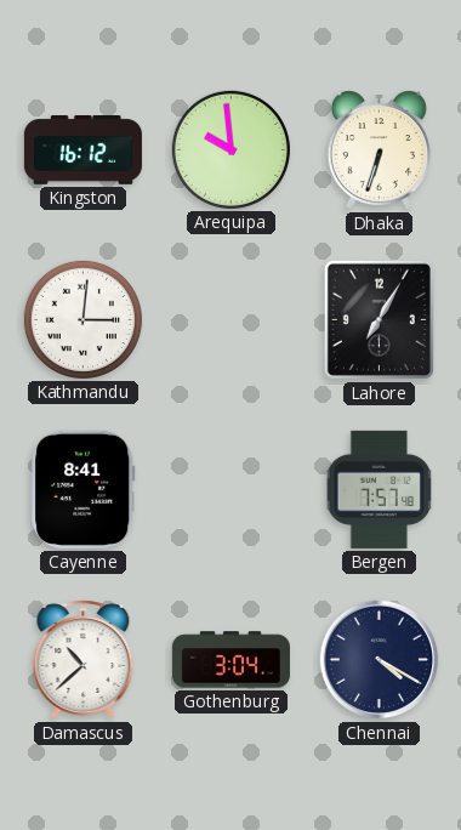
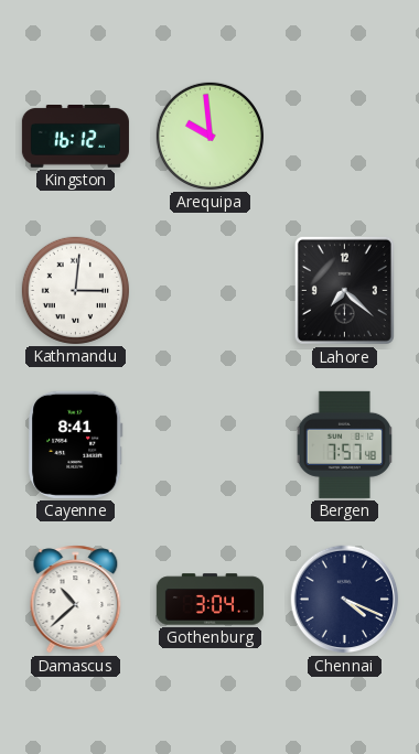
Dhaka: 6:33 -> none
Lahore: 7:05 -> 7:22
Chennai: 4:20 -> 4:19
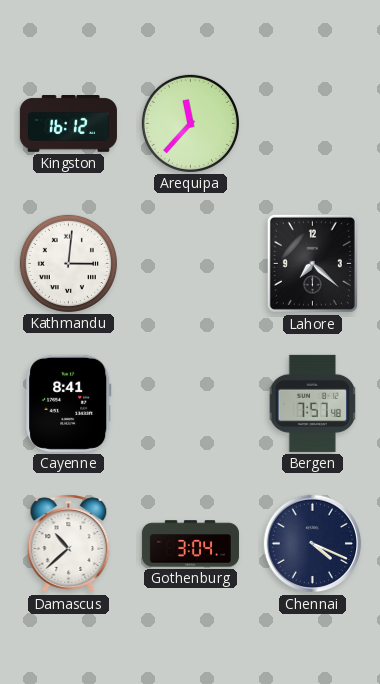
Arequipa: 9:59 -> 11:37
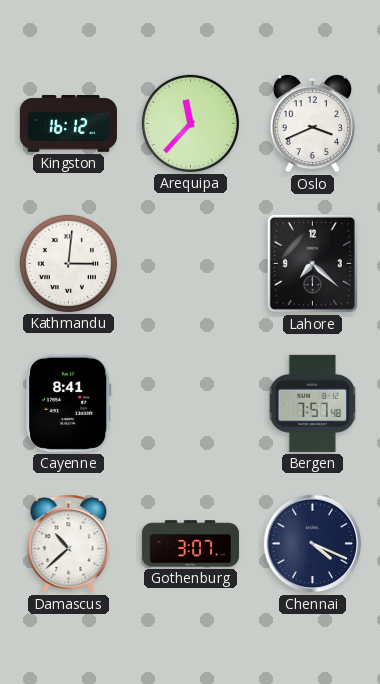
Oslo: none -> 3:41
Gothenburg: 3:04 -> 3:07
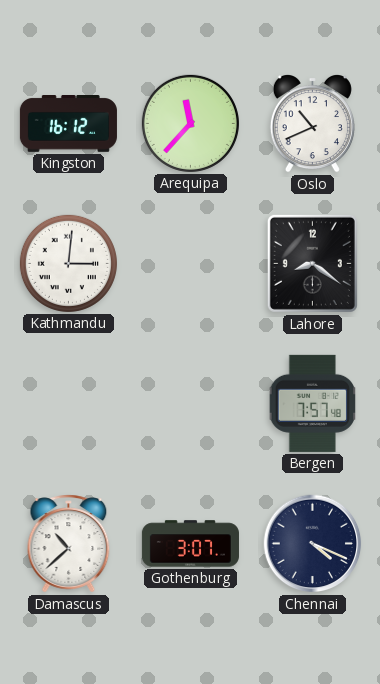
Oslo: 3:41 -> 10:41
Lahore: 7:22 -> 8:21
Cayenne: 8:41 -> none
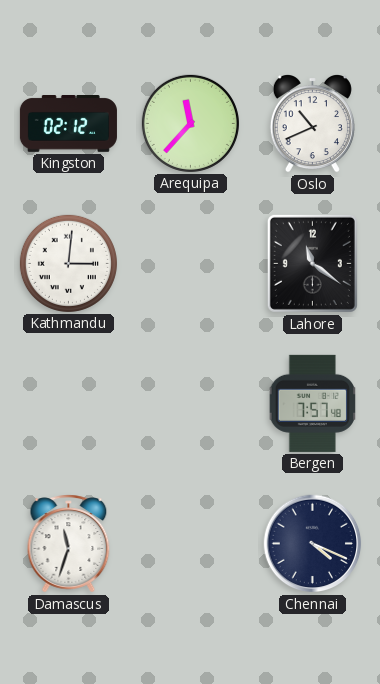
Kingston: 16:12 -> 02:12
Lahore: 8:21 -> 11:21
Damascus: 10:38 -> 11:33
Gothenburg: 3:07 -> none
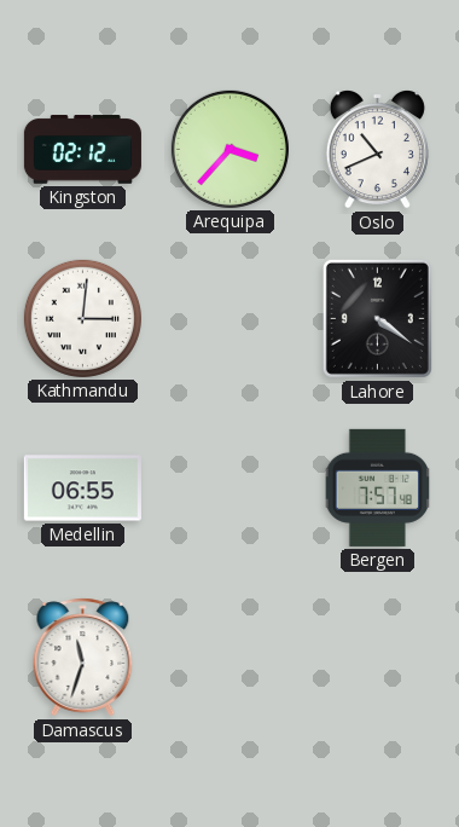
Arequipa: 11:37 -> 3:37
Lahore: 11:21 -> 4:21
Medellin: none -> 06:55
Chennai: 4:19 -> none
